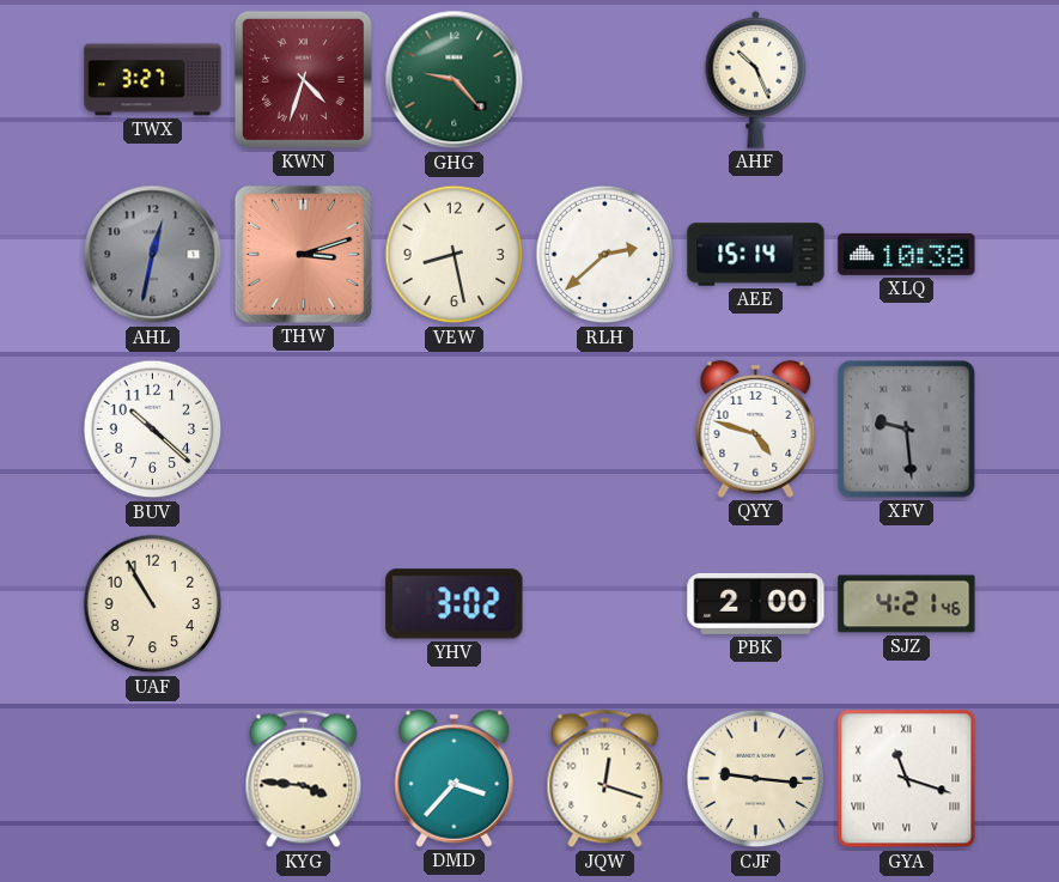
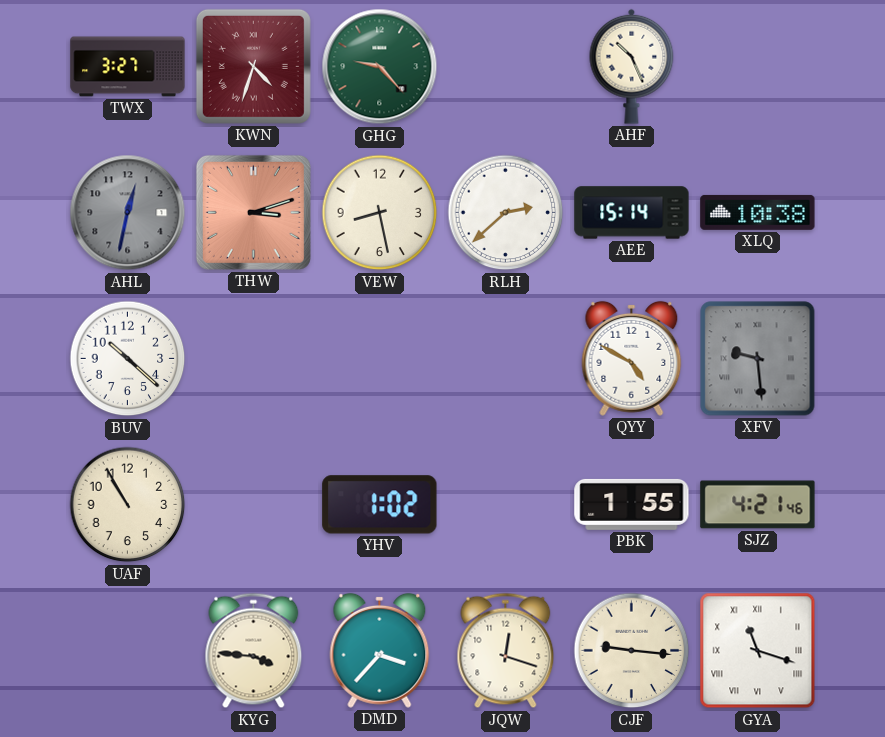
QYY: 4:48 -> 4:50
YHV: 3:02 -> 1:02
PBK: 2:00 -> 1:55
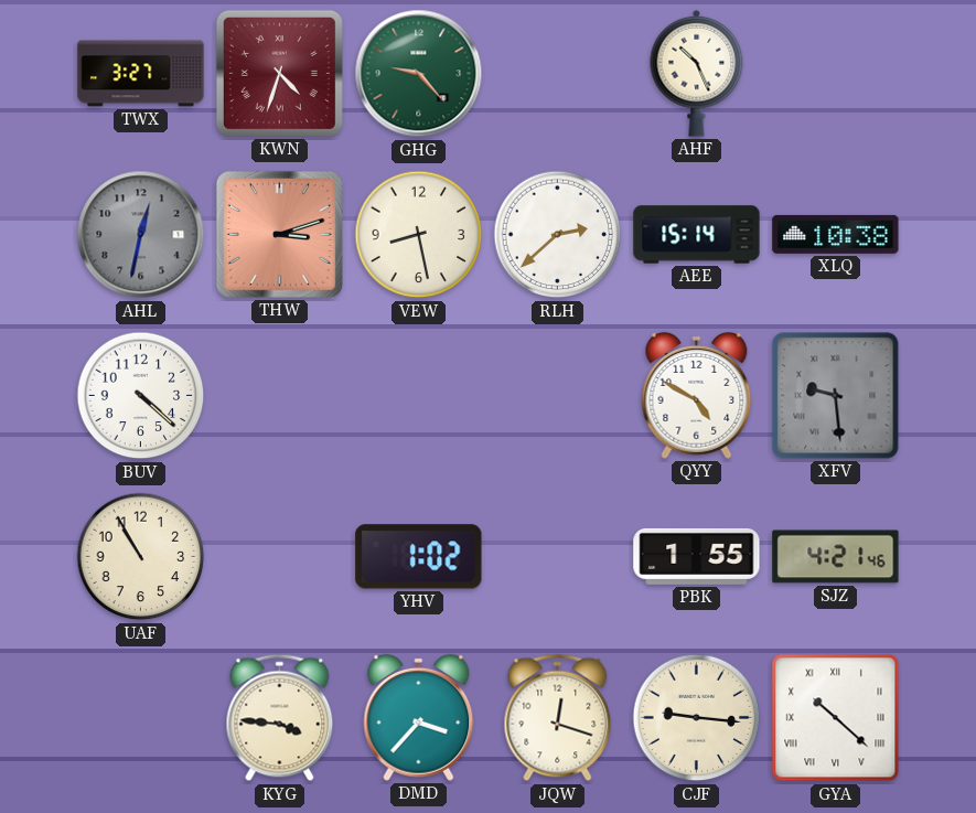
BUV: 10:22 -> 4:22
GYA: 11:18 -> 10:22
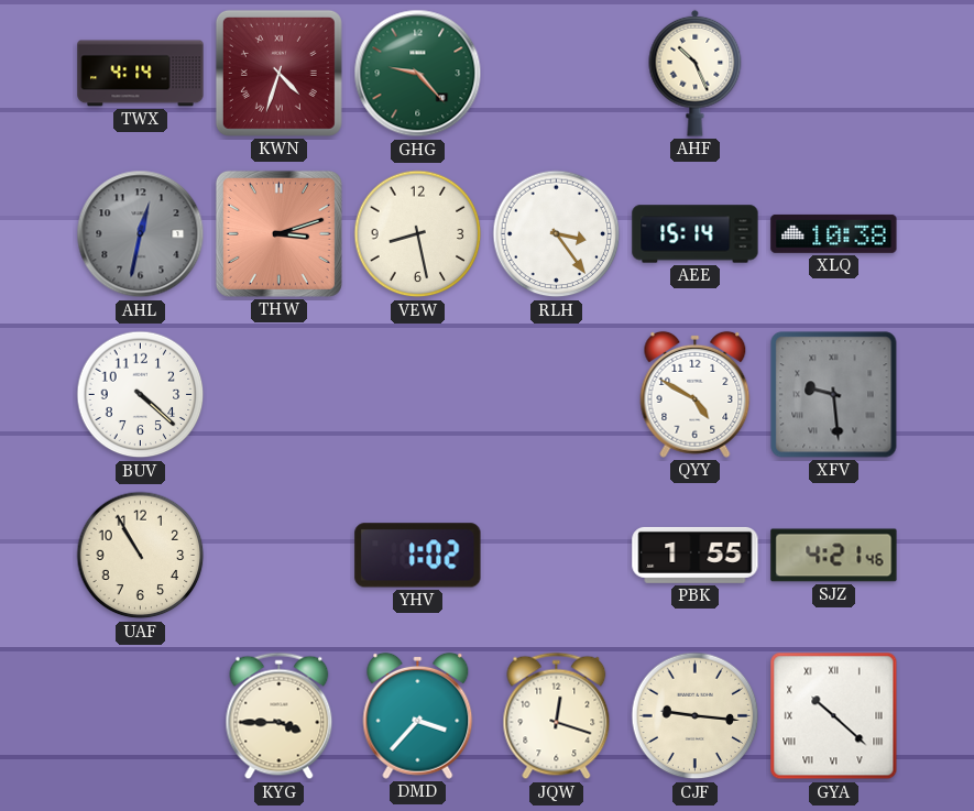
TWX: 3:27 -> 4:14
RLH: 2:38 -> 3:24
KYG: 3:46 -> 3:45
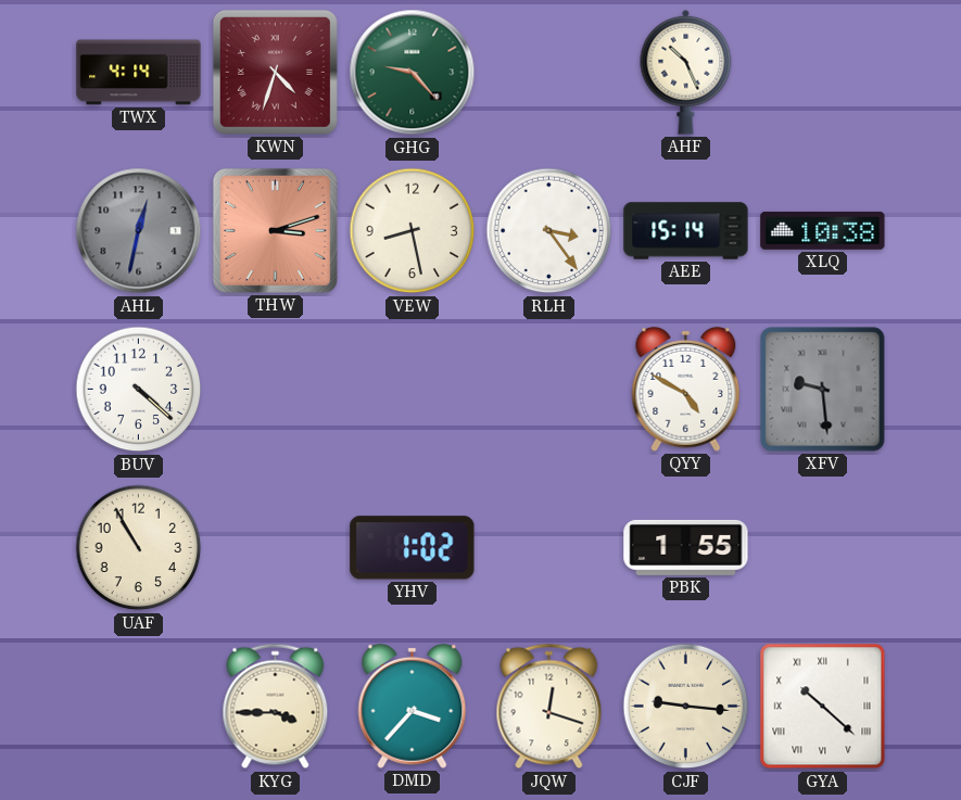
SJZ: 4:21 -> none
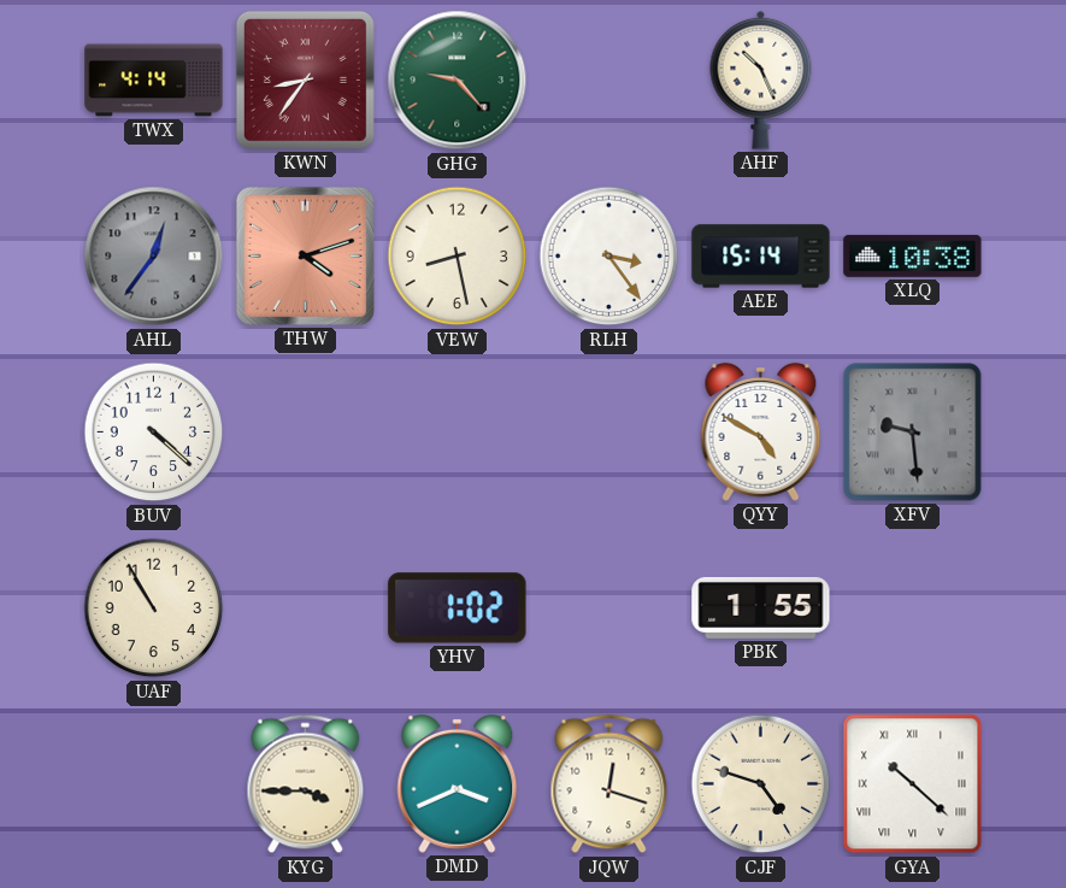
KWN: 4:33 -> 8:36
AHL: 12:32 -> 12:36
THW: 3:12 -> 4:12
DMD: 3:37 -> 3:41
CJF: 9:16 -> 4:48
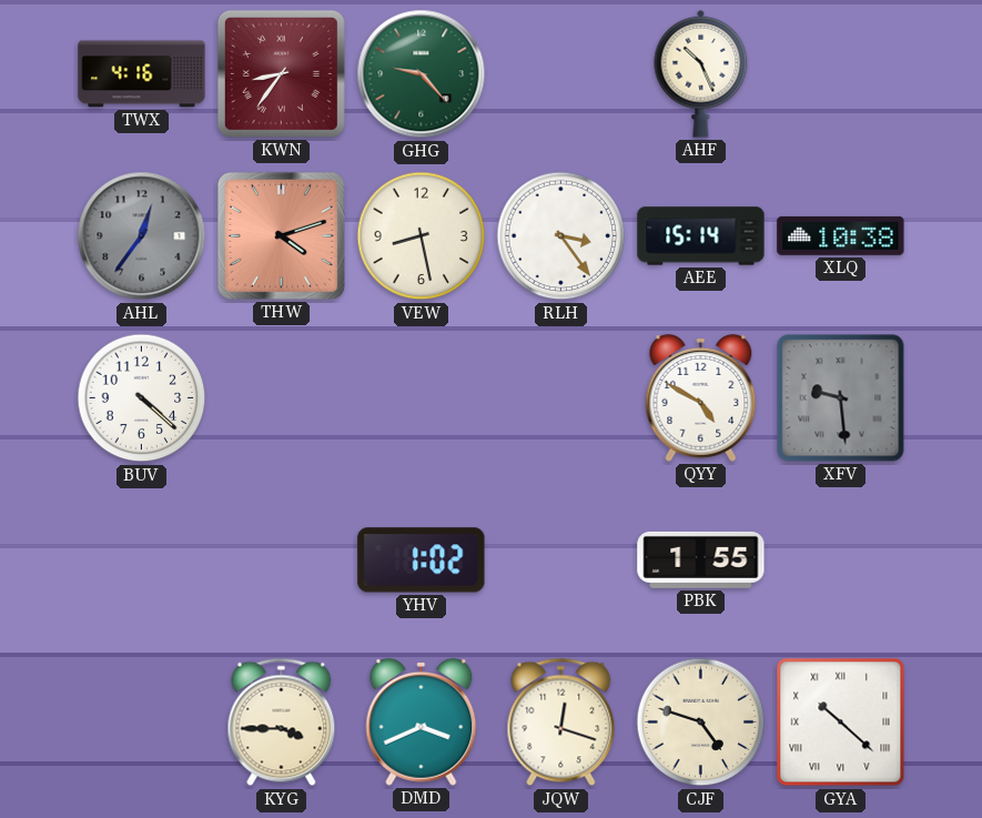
TWX: 4:14 -> 4:16
UAF: 10:55 -> none
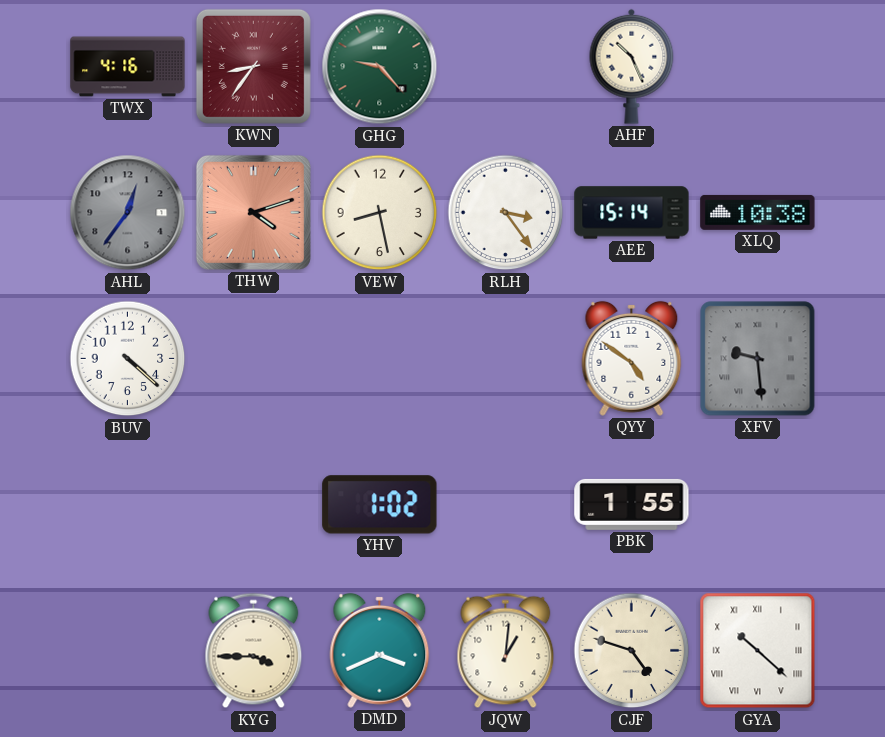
QYY: 4:50 -> 4:51
JQW: 12:18 -> 1:01
